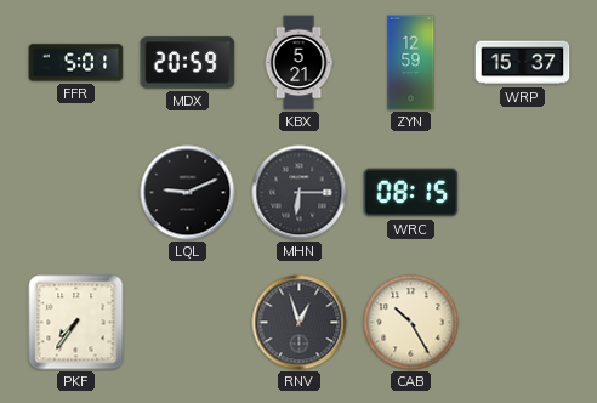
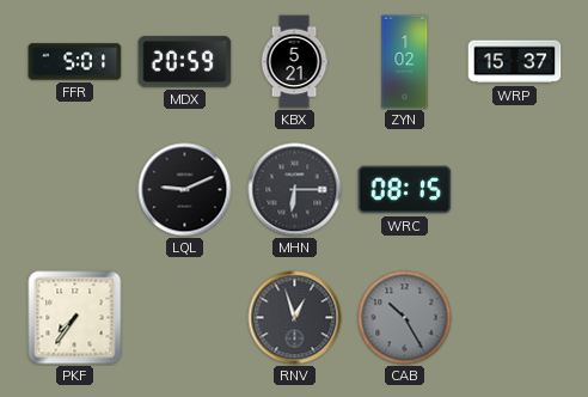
ZYN: 12:59 -> 1:02
CAB dial: cream -> grey
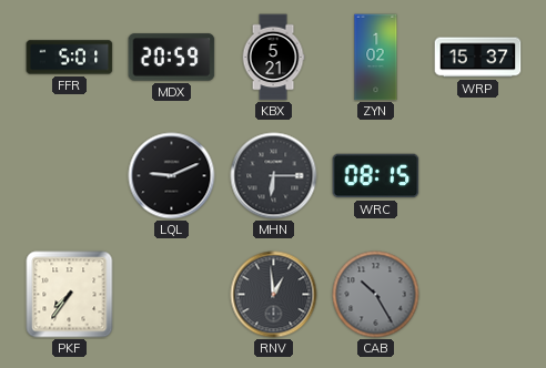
RNV: 12:57 -> 12:59
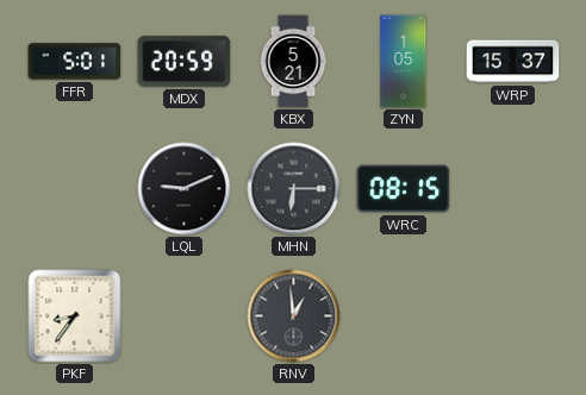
ZYN: 1:02 -> 1:05
PKF: 7:36 -> 8:36
CAB: 10:25 -> none
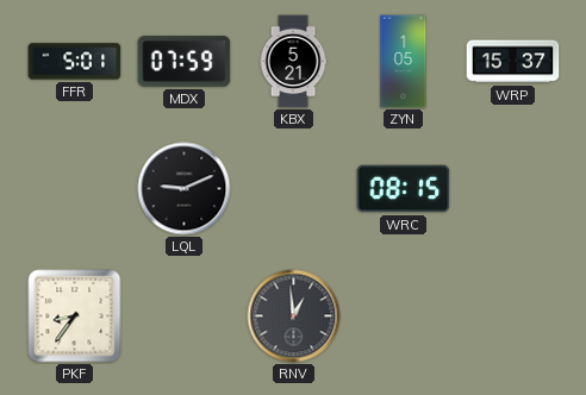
MDX: 20:59 -> 07:59
MHN: 6:15 -> none
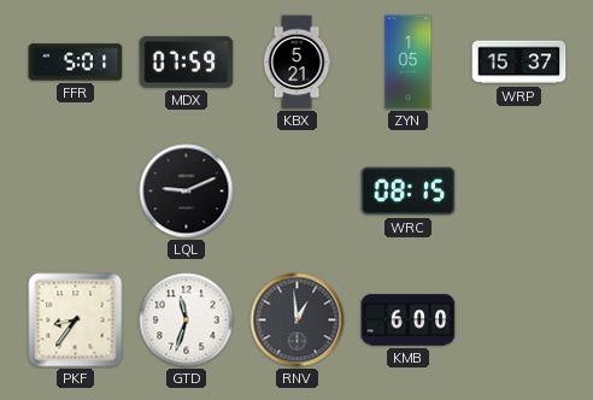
GTD: none -> 11:33
KMB: none -> 6:00
